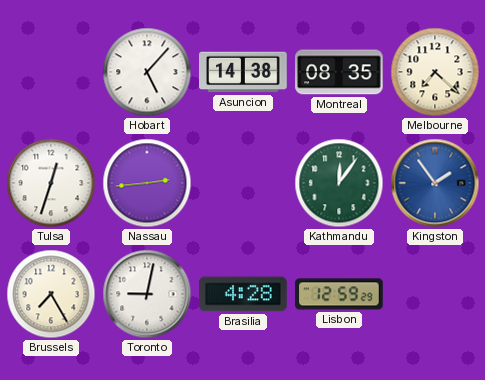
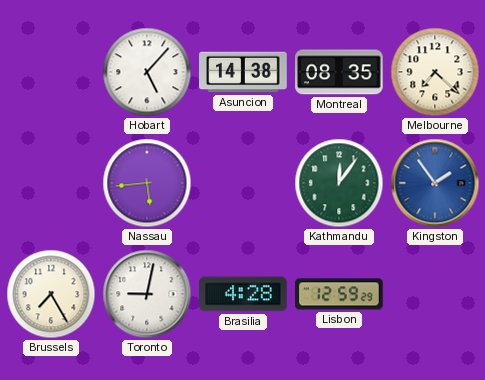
Tulsa: 12:33 -> none
Nassau: 2:44 -> 5:44
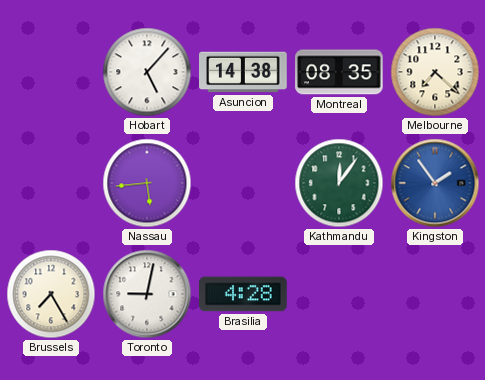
Lisbon: 12:59 -> none
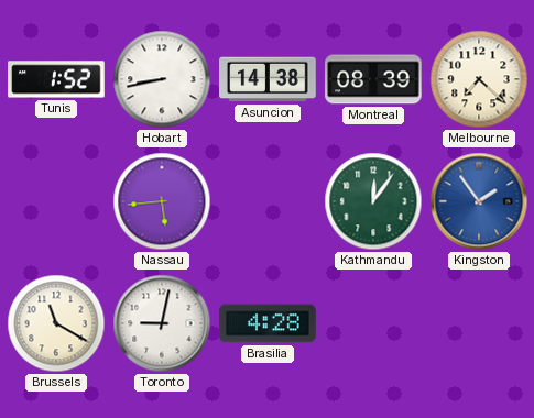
Tunis: none -> 1:52
Hobart: 5:07 -> 8:43
Montreal: 08:35 -> 08:39
Brussels: 7:25 -> 11:20
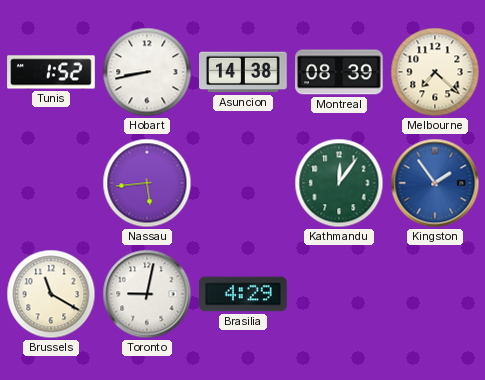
Brasilia: 4:28 -> 4:29
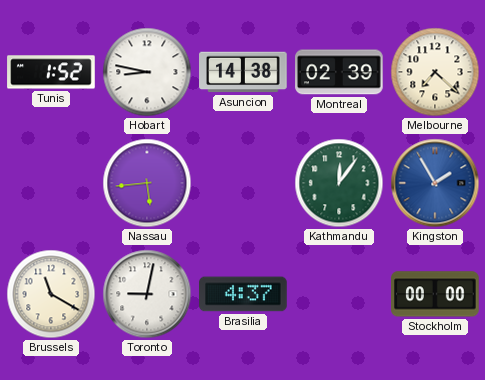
Hobart: 8:43 -> 8:47
Montreal: 08:39 -> 02:39
Kingston: 1:54 -> 1:55
Brasilia: 4:29 -> 4:37
Stockholm: none -> 00:00
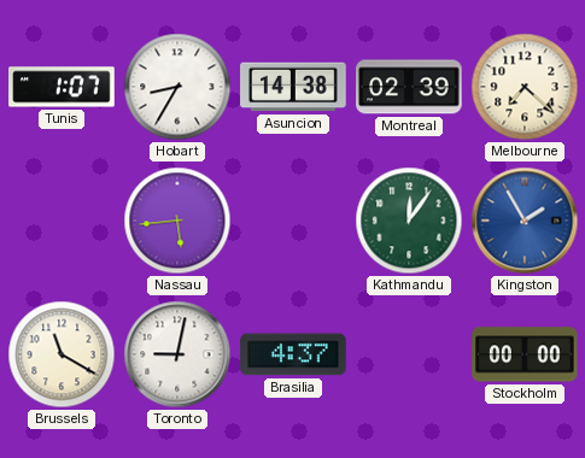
Tunis: 1:52 -> 1:07
Hobart: 8:47 -> 8:35
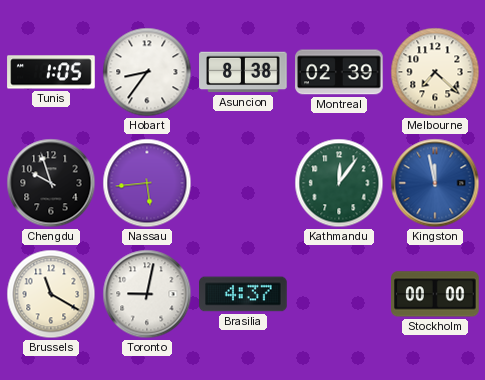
Tunis: 1:07 -> 1:05
Hobart: 8:35 -> 8:36
Asuncion: 14:38 -> 8:38
Chengdu: none -> 9:57
Kingston: 1:55 -> 11:58
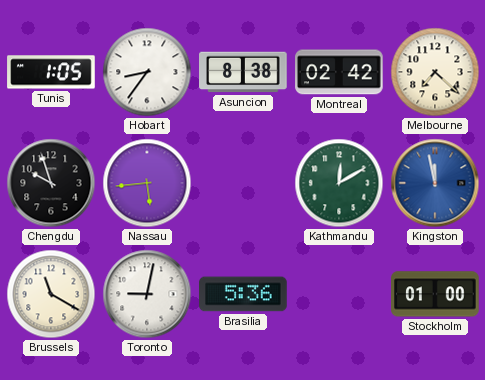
Montreal: 02:39 -> 02:42
Kathmandu: 12:06 -> 12:10
Brasilia: 4:37 -> 5:36
Stockholm: 00:00 -> 01:00
